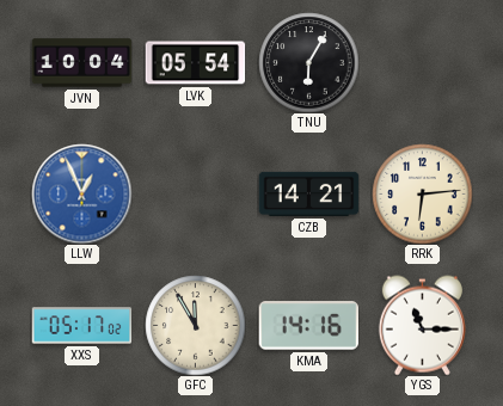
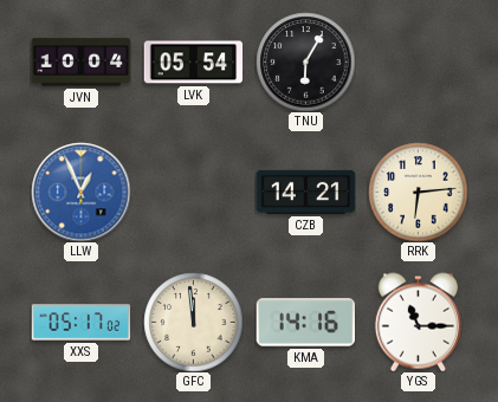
GFC: 11:55 -> 11:59
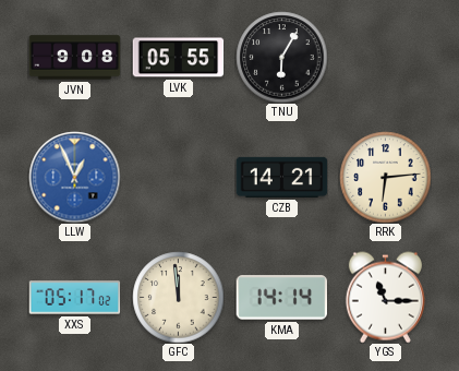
JVN: 10:04 -> 9:08
LVK: 05:54 -> 05:55
KMA: 14:16 -> 14:14
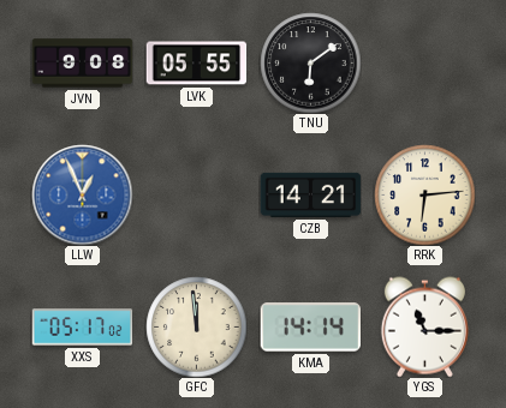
TNU: 6:05 -> 6:09
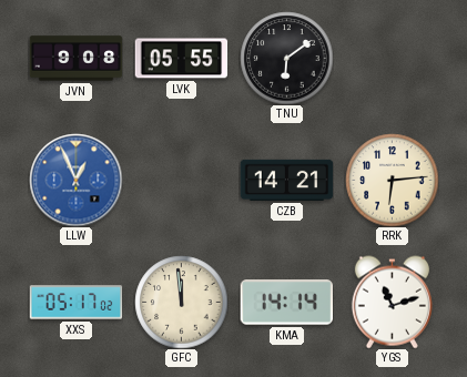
YGS: 11:15 -> 11:12
